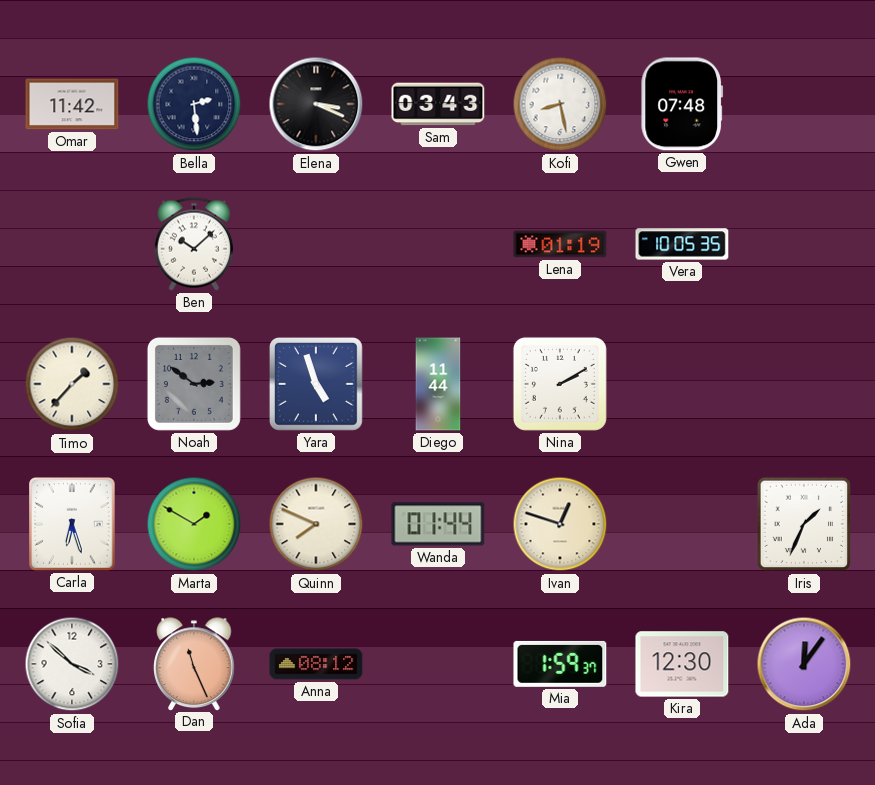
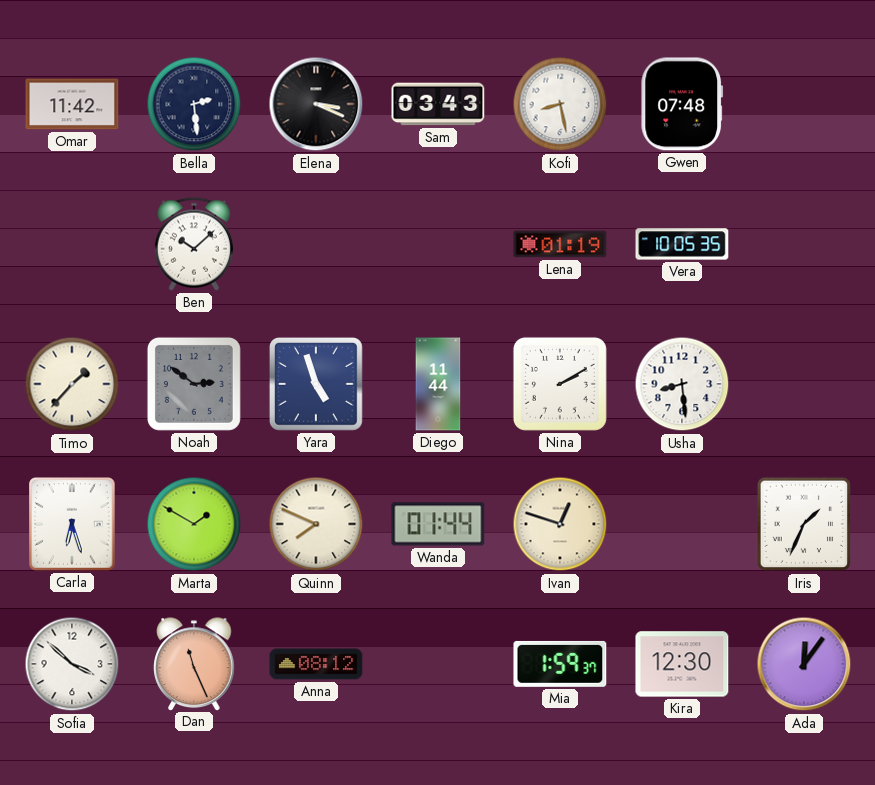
Usha: none -> 8:29
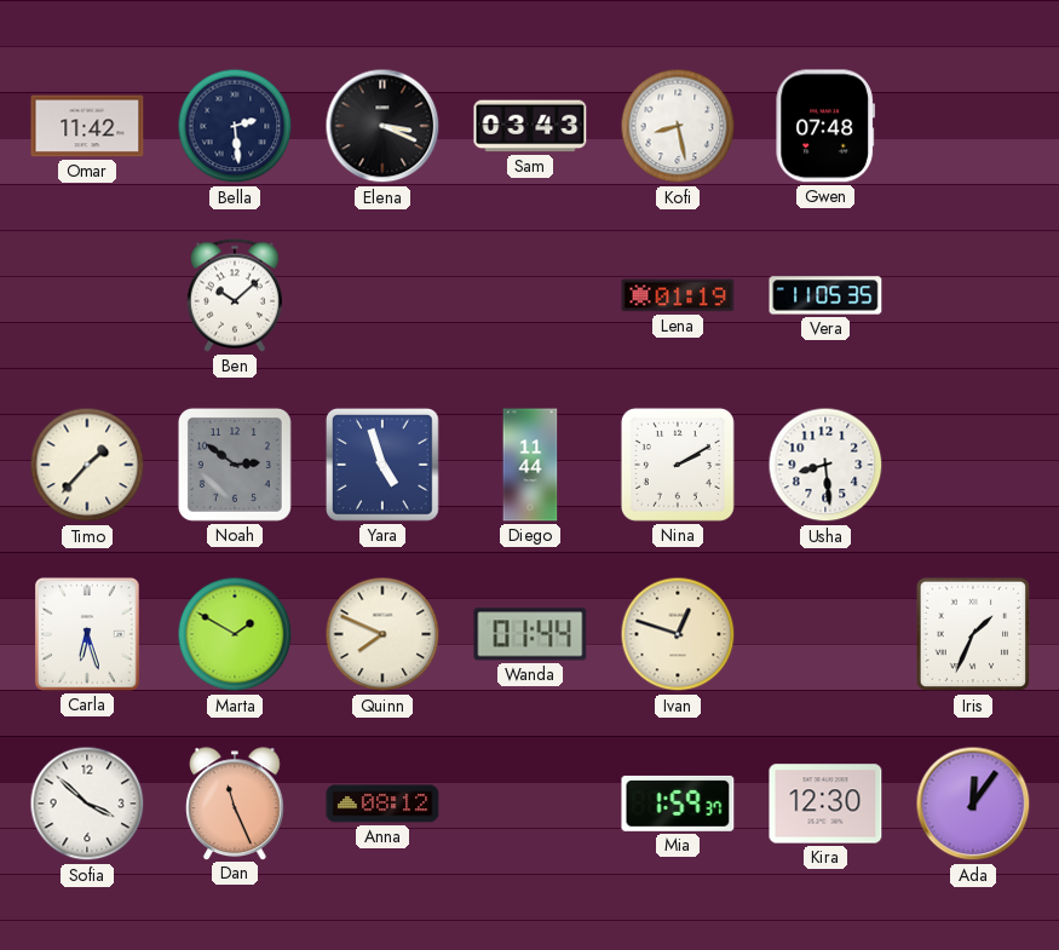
Vera: 10:05 -> 11:05
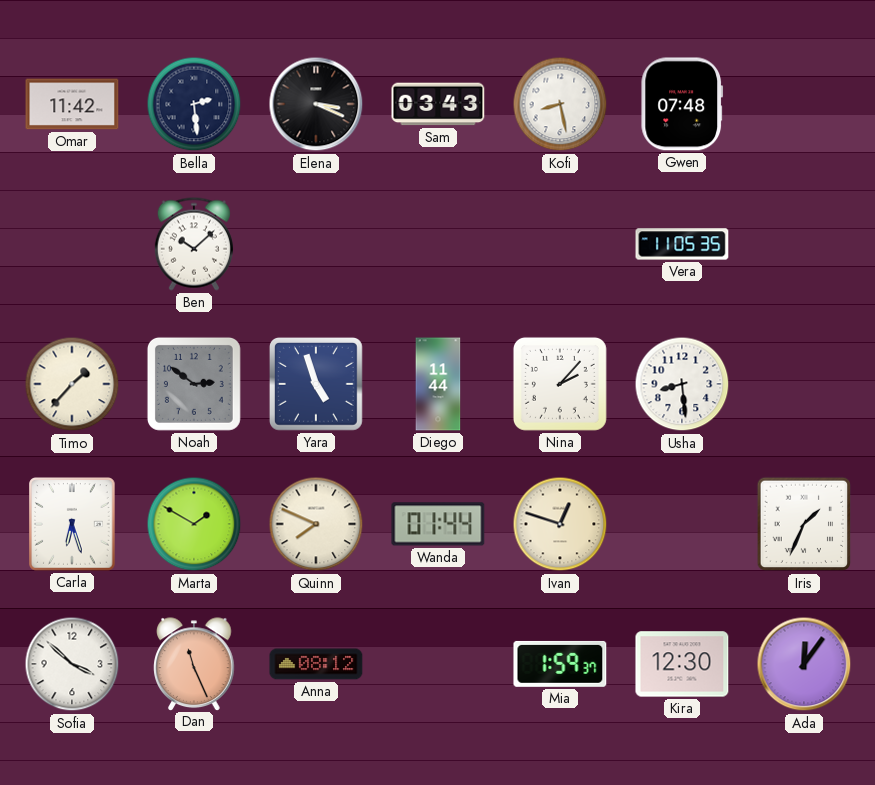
Lena: 01:19 -> none
Nina: 2:10 -> 2:07
